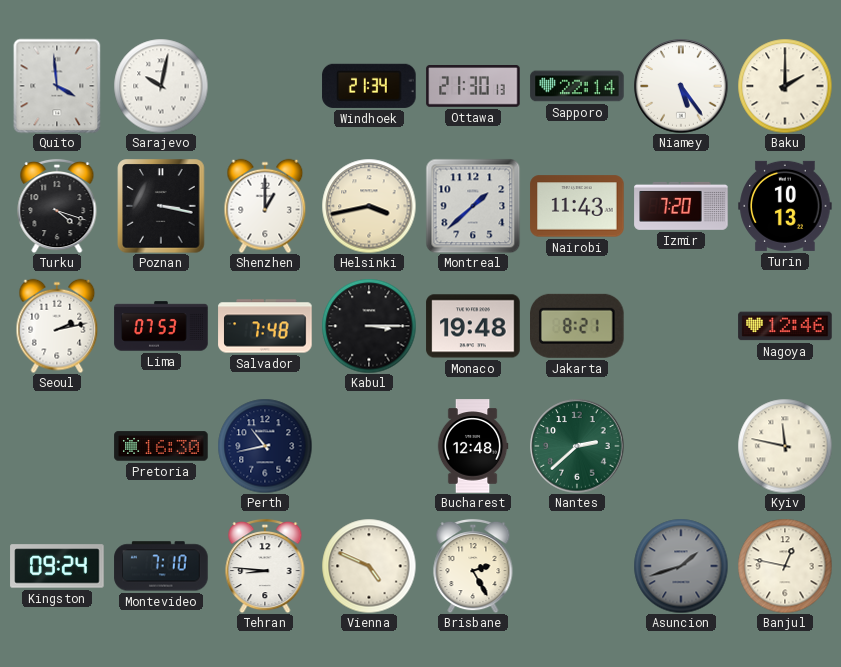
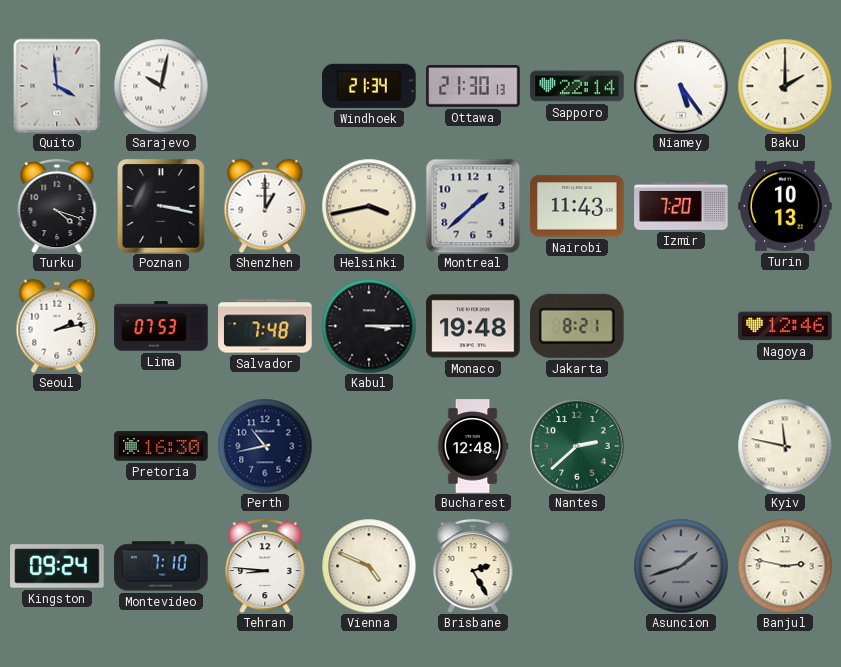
Banjul: 12:47 -> 2:47
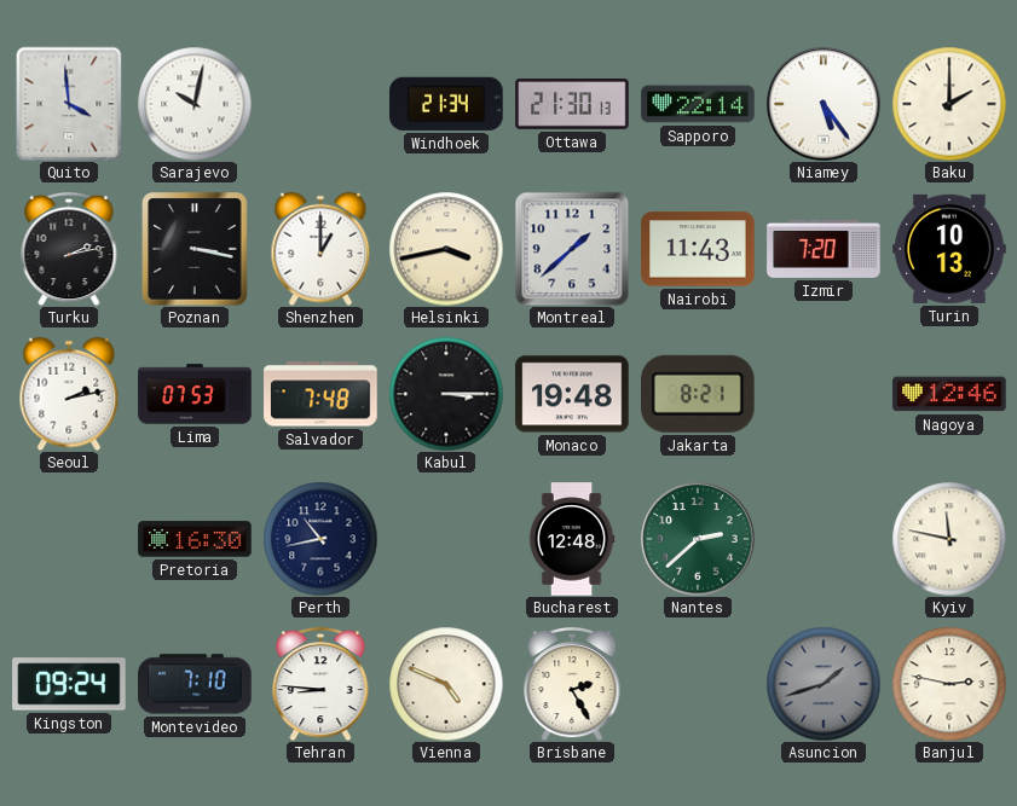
Turku: 4:18 -> 2:13
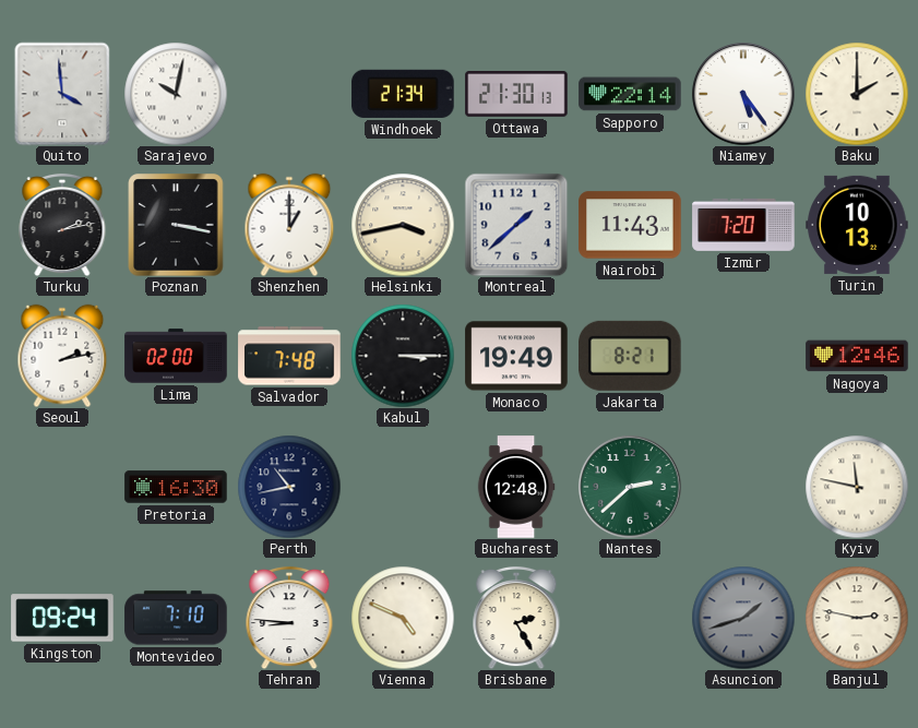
Lima: 07:53 -> 02:00
Monaco: 19:48 -> 19:49
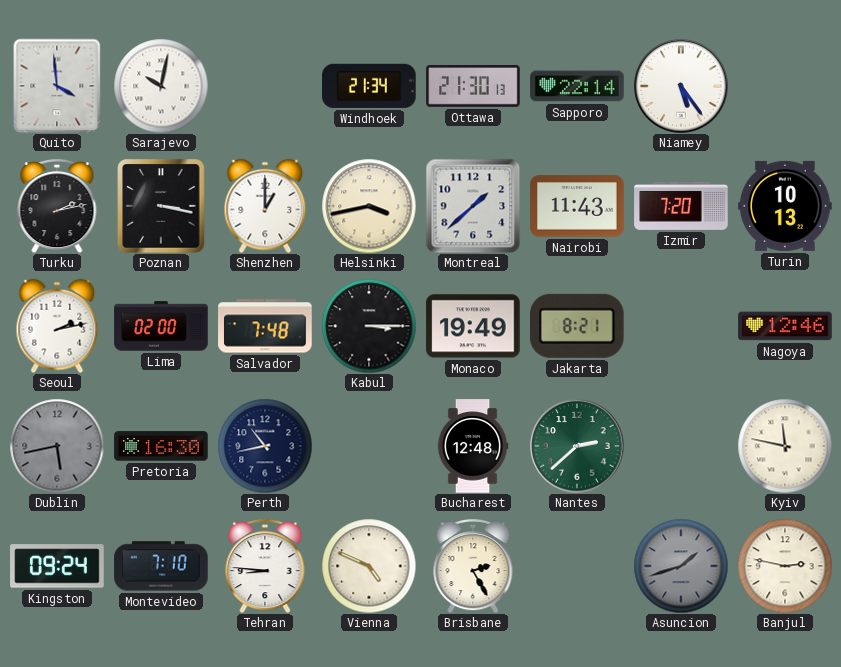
Baku: 2:00 -> none
Dublin: none -> 5:43
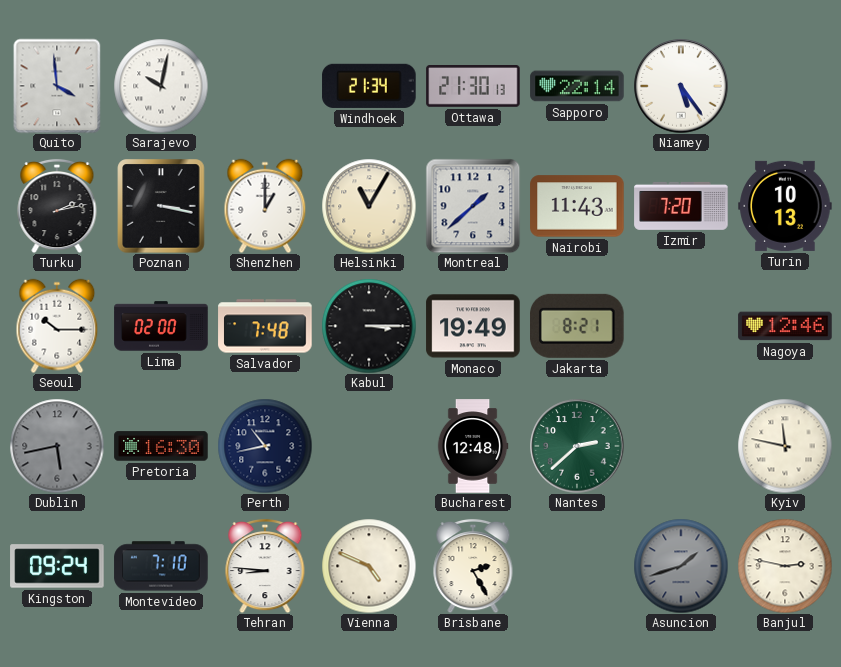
Helsinki: 3:43 -> 11:05
Seoul: 2:13 -> 10:15
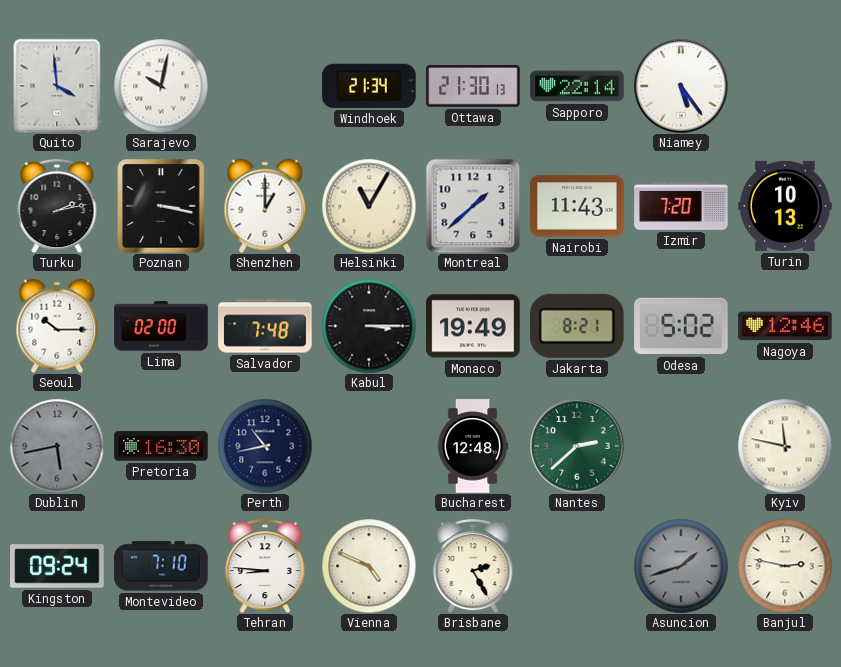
Odesa: none -> 5:02
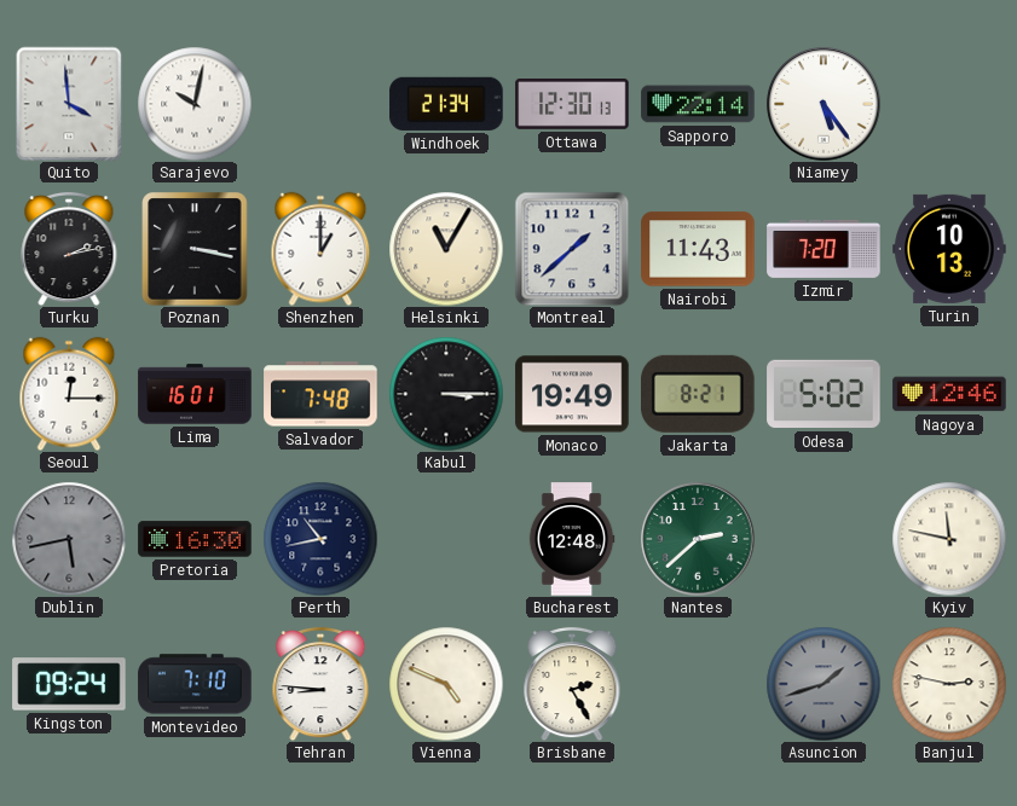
Ottawa: 21:30 -> 12:30
Seoul: 10:15 -> 12:15
Lima: 02:00 -> 16:01
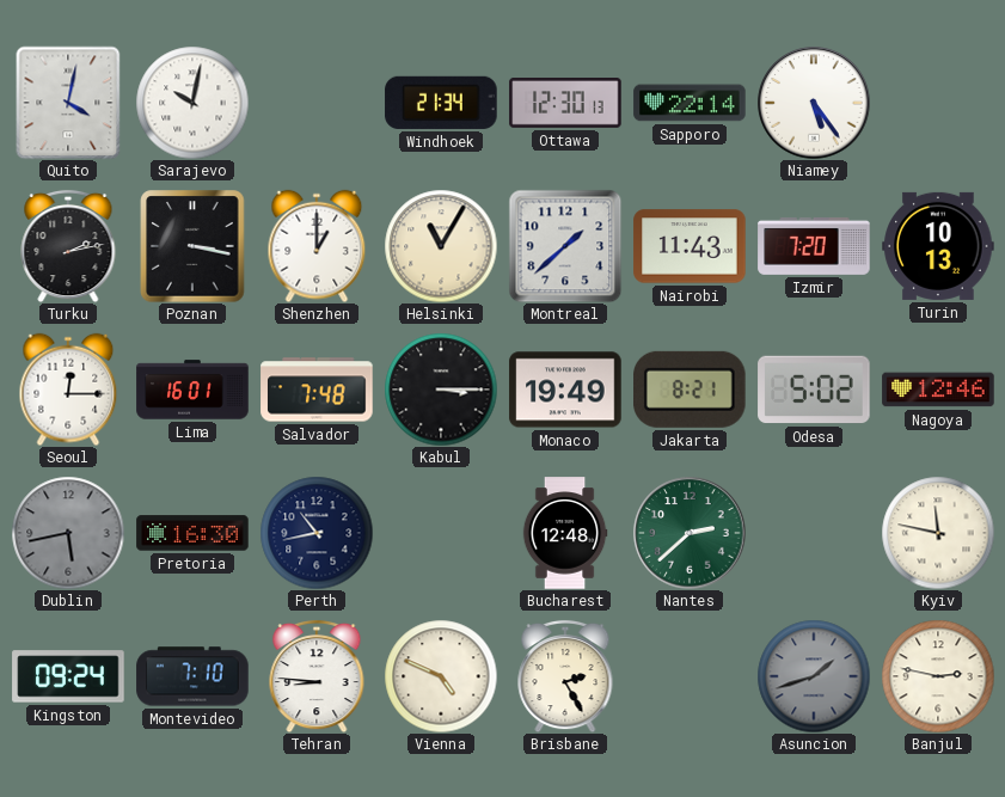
Quito: 3:59 -> 4:02
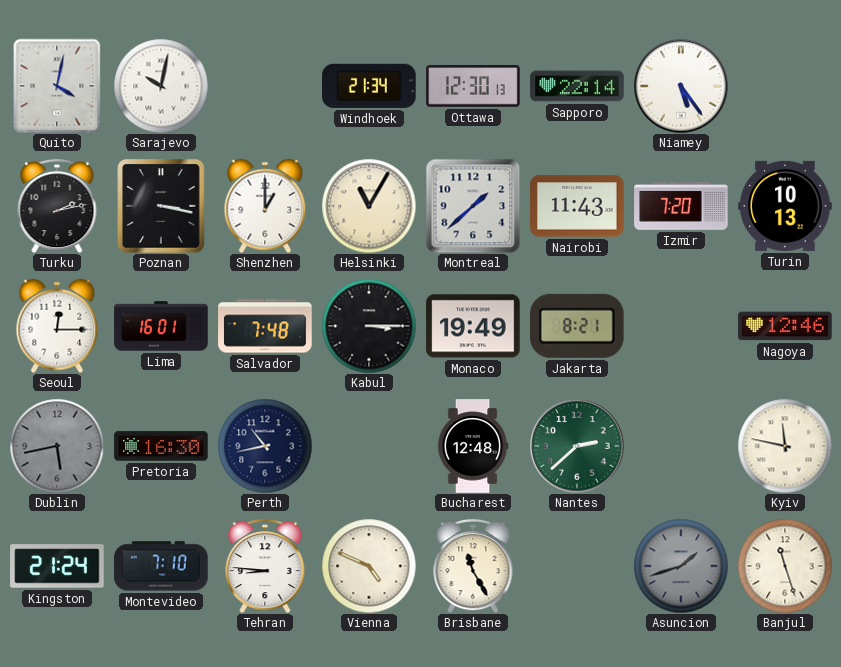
Odesa: 5:02 -> none
Kingston: 09:24 -> 21:24
Brisbane: 2:25 -> 11:25
Banjul: 2:47 -> 11:27
